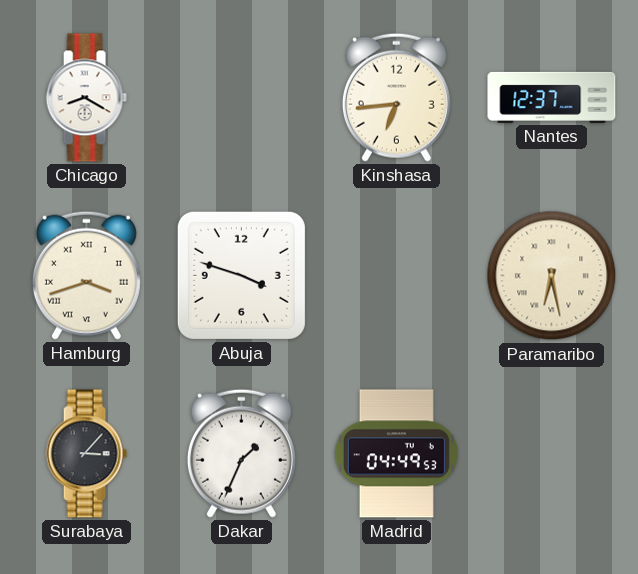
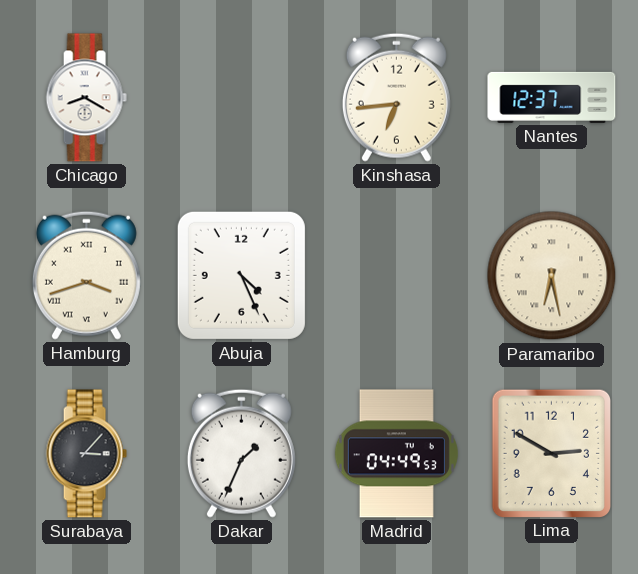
Abuja: 3:48 -> 4:26
Lima: none -> 2:50
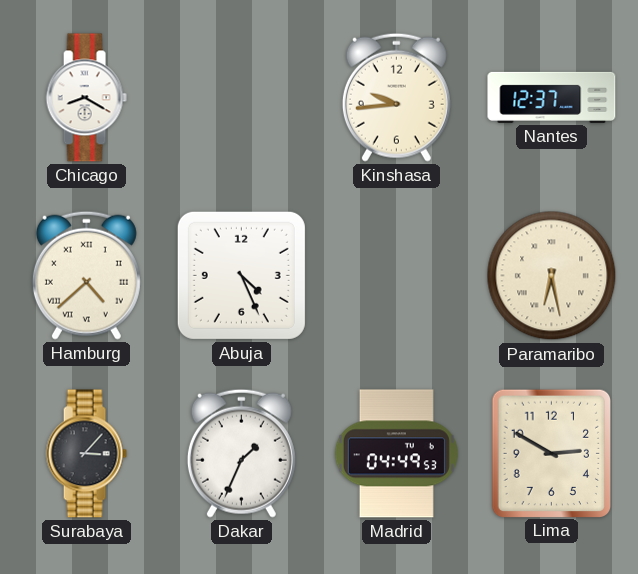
Kinshasa: 6:44 -> 9:44
Hamburg: 3:42 -> 4:38
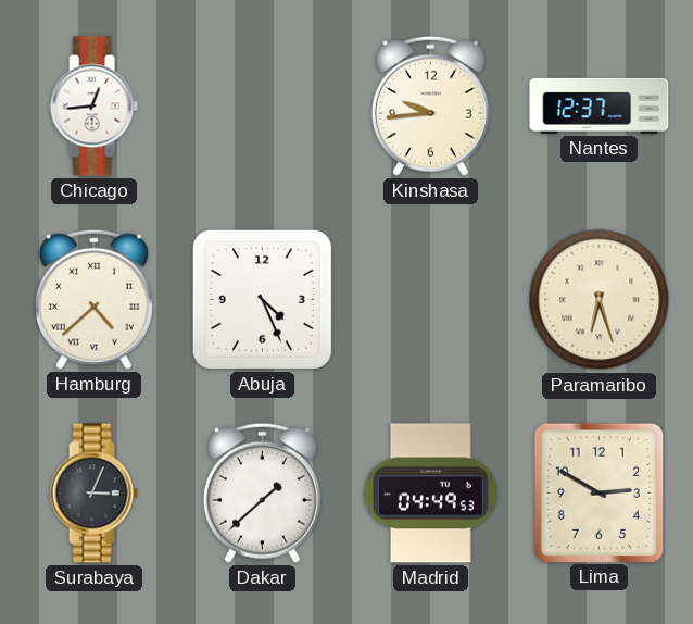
Chicago: 8:20 -> 12:44
Paramaribo: 6:28 -> 6:27
Surabaya: 3:07 -> 3:04
Dakar: 1:34 -> 1:38
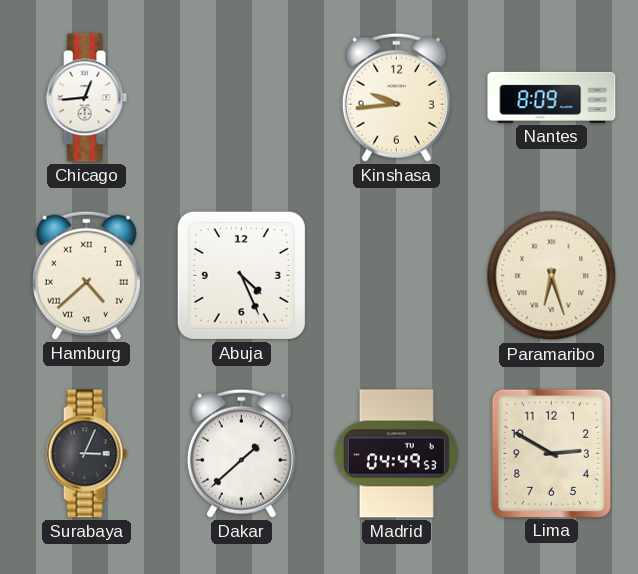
Nantes: 12:37 -> 8:09
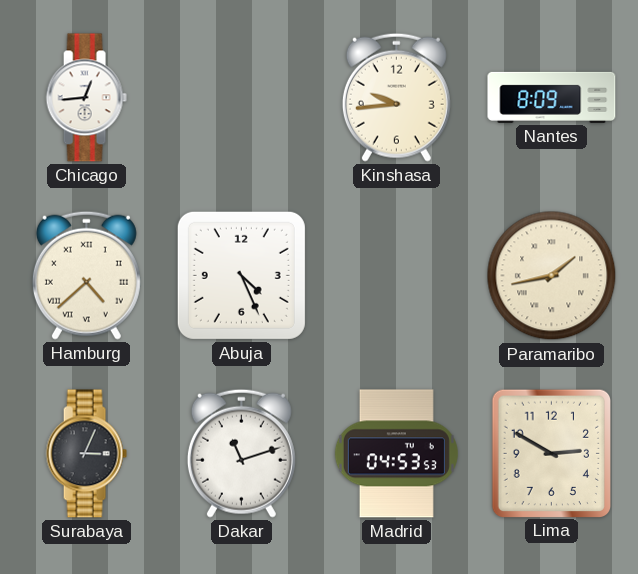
Paramaribo: 6:27 -> 1:43
Dakar: 1:38 -> 11:12
Madrid: 04:49 -> 04:53
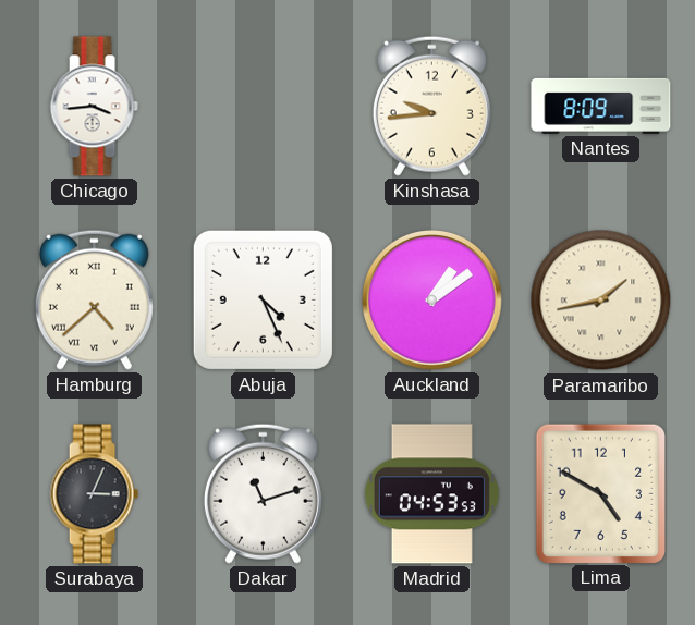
Chicago: 12:44 -> 3:44
Auckland: none -> 1:09
Lima: 2:50 -> 4:50
